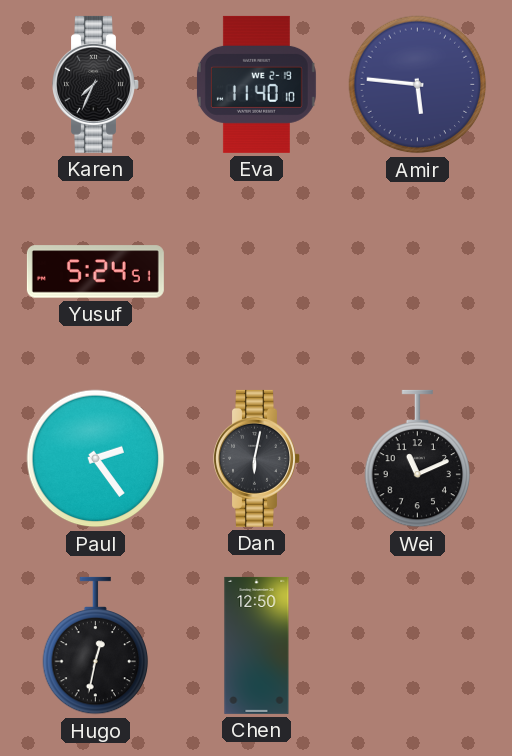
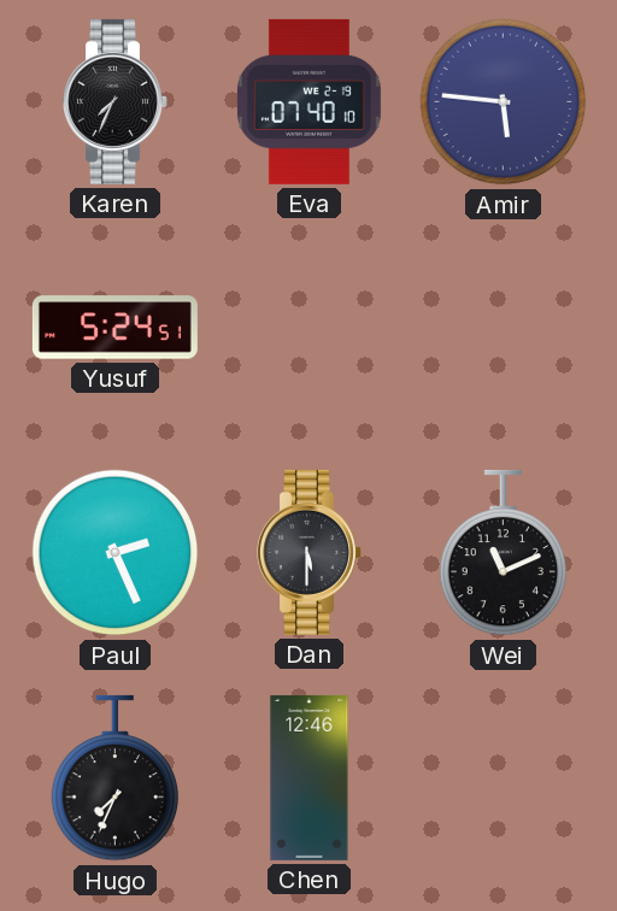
Eva: 11:40 -> 07:40
Paul: 2:24 -> 2:26
Dan: 6:02 -> 5:30
Hugo: 12:32 -> 7:34
Chen: 12:50 -> 12:46
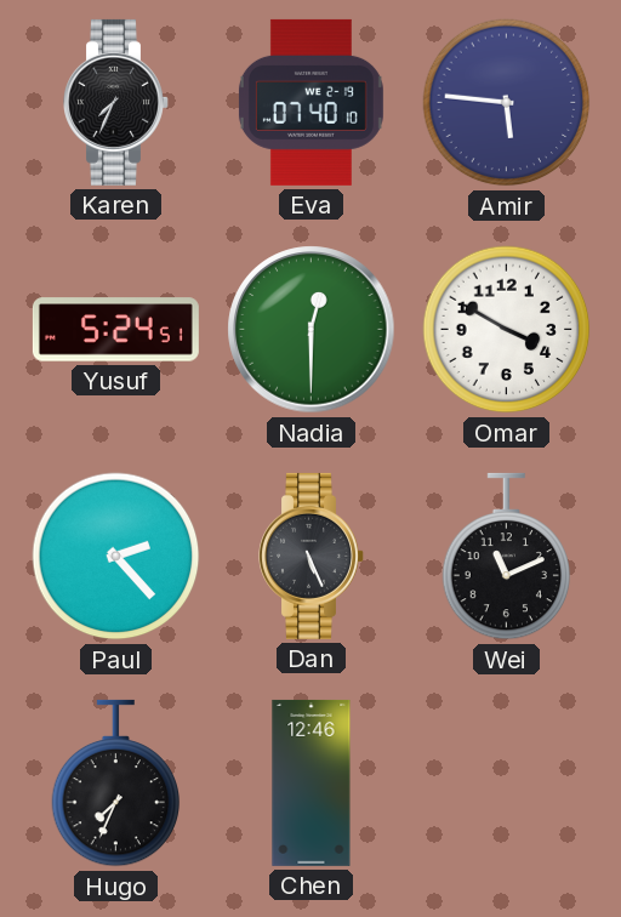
Nadia: none -> 12:30
Omar: none -> 3:50
Paul: 2:26 -> 2:23
Dan: 5:30 -> 5:26
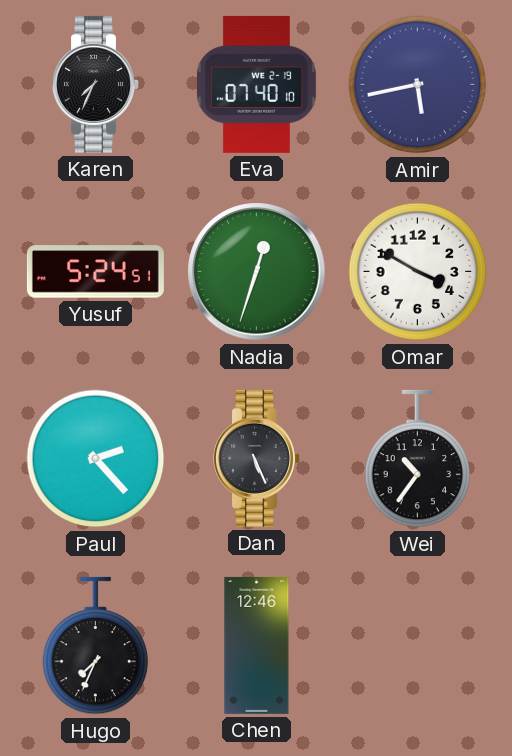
Amir: 5:46 -> 5:43
Nadia: 12:30 -> 12:33
Wei: 11:11 -> 10:36
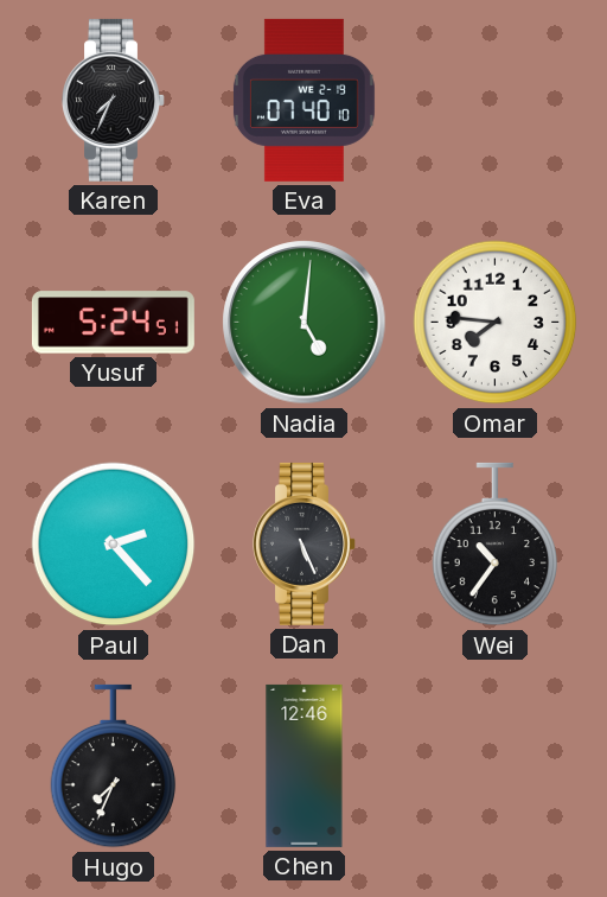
Amir: 5:43 -> none
Nadia: 12:33 -> 5:01
Omar: 3:50 -> 7:46
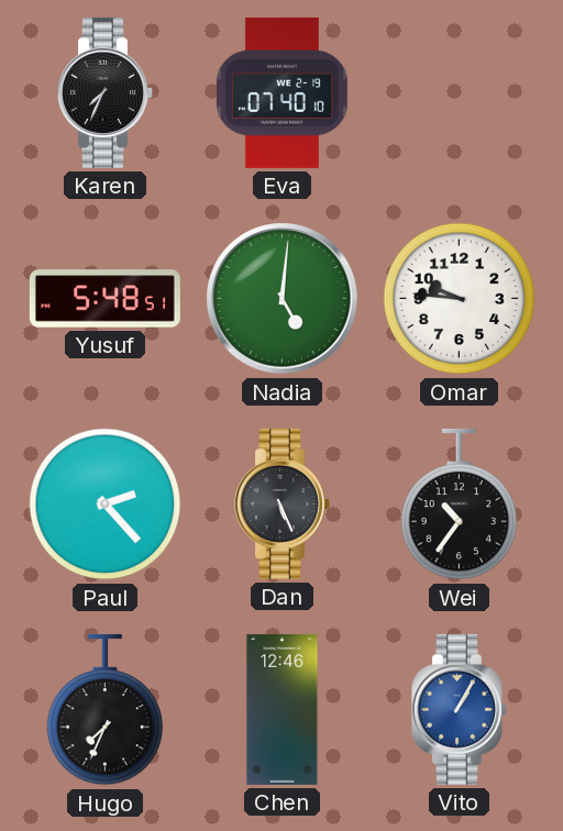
Yusuf: 5:24 -> 5:48
Omar: 7:46 -> 9:46
Vito: none -> 1:05
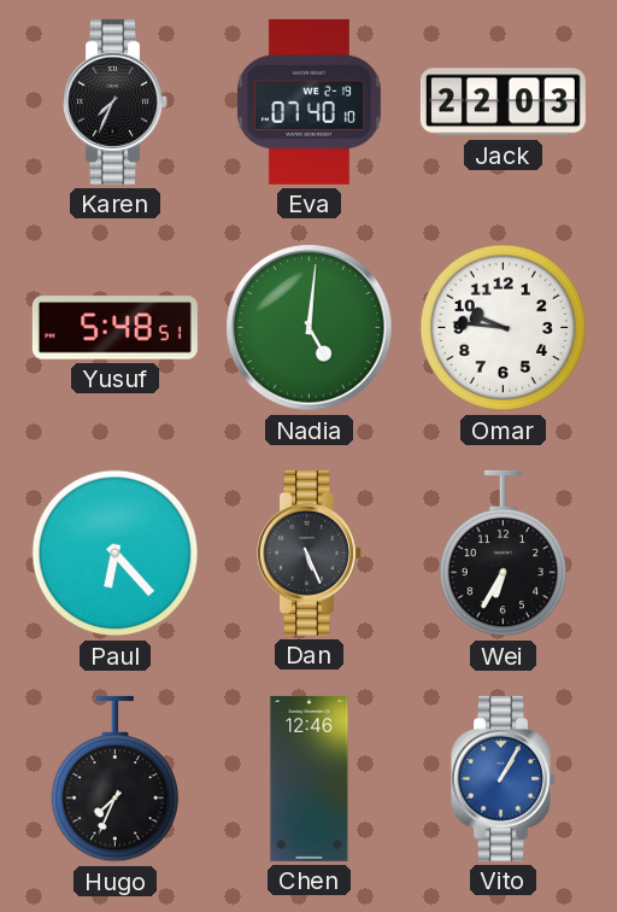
Jack: none -> 22:03
Paul: 2:23 -> 6:23
Wei: 10:36 -> 6:35
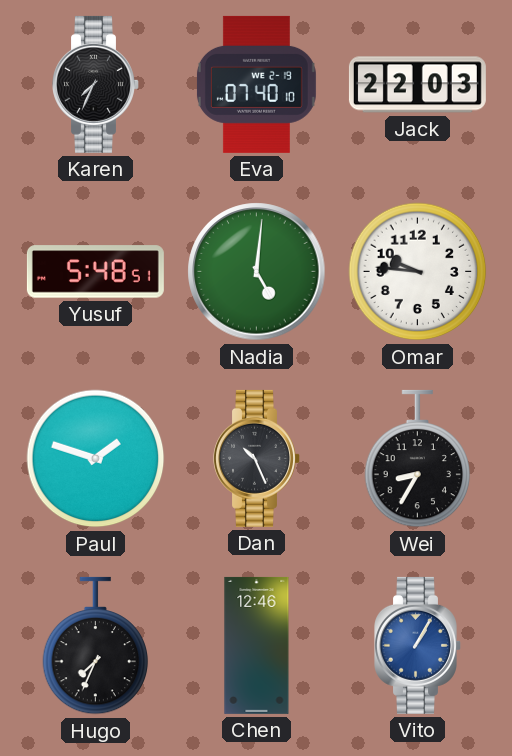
Paul: 6:23 -> 1:48
Dan: 5:26 -> 10:26
Wei: 6:35 -> 8:35
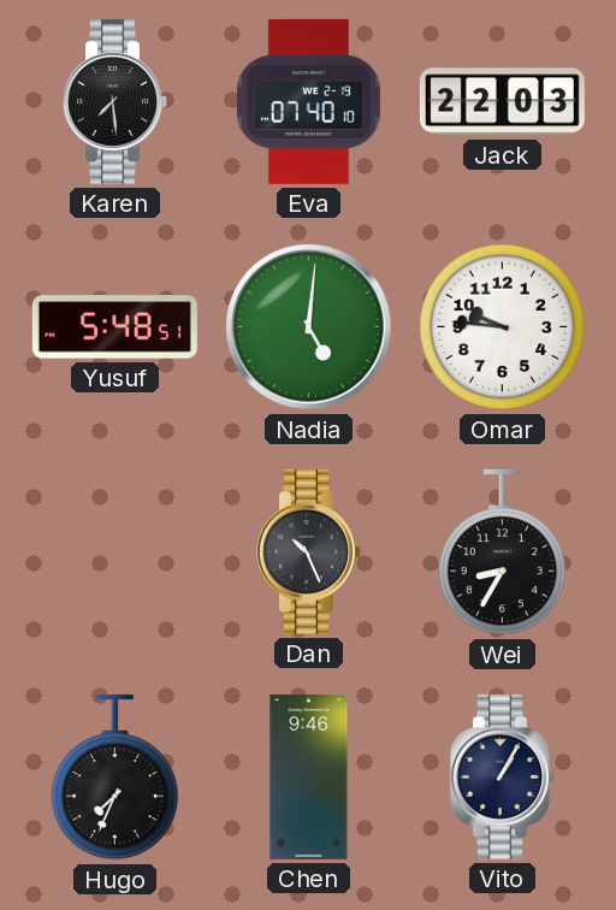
Karen: 7:34 -> 7:29
Paul: 1:48 -> none
Chen: 12:46 -> 9:46
Vito dial: blue -> navy
